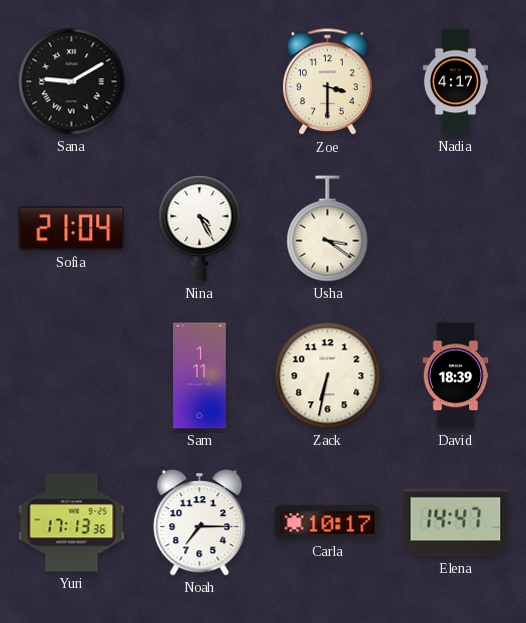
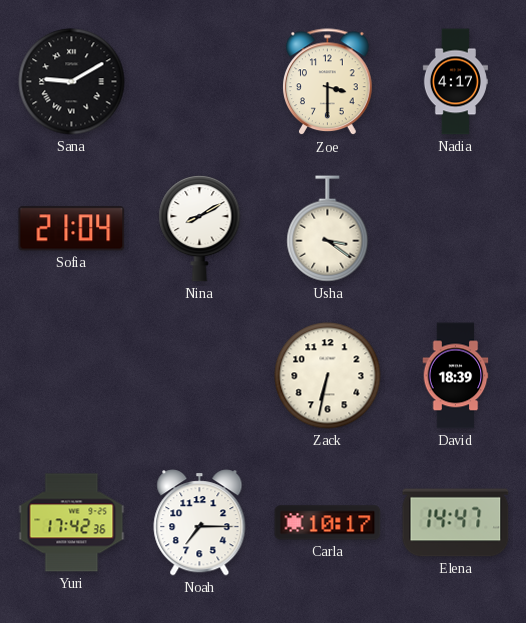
Nina: 4:25 -> 8:10
Sam: 1:11 -> none
Yuri: 17:13 -> 17:42
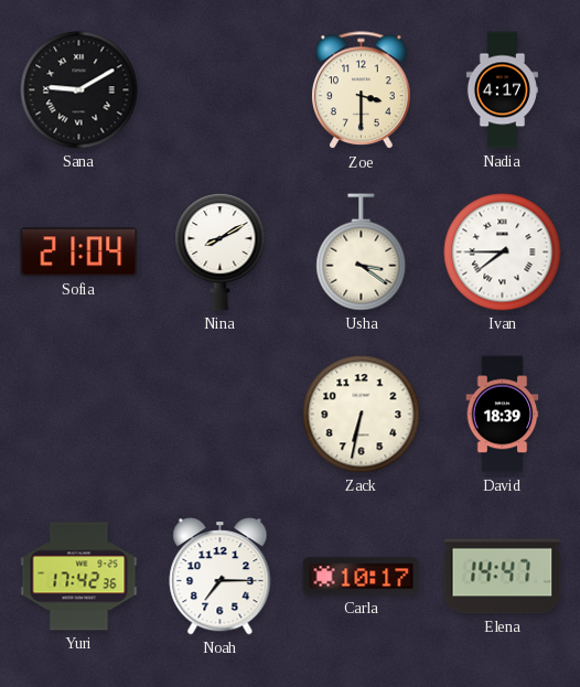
Ivan: none -> 7:45
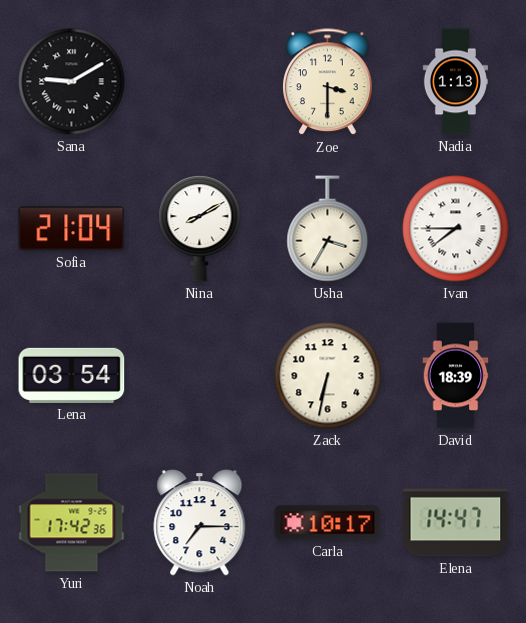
Nadia: 4:17 -> 1:13
Usha: 3:21 -> 3:35
Lena: none -> 03:54
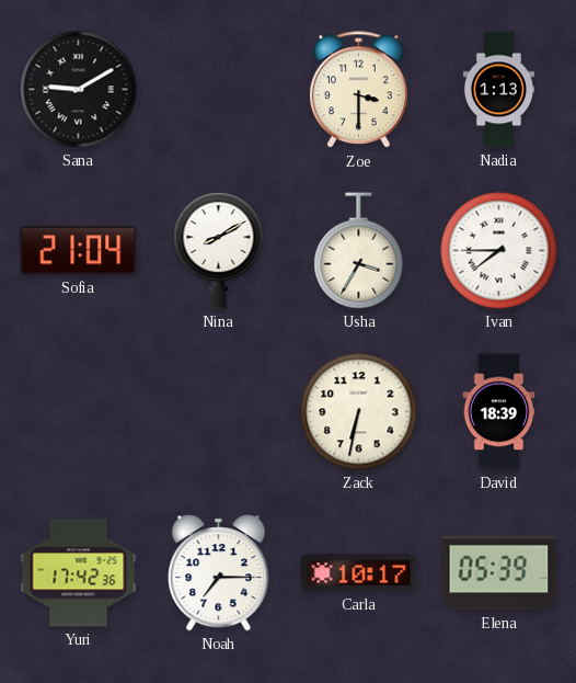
Lena: 03:54 -> none
Elena: 14:47 -> 05:39
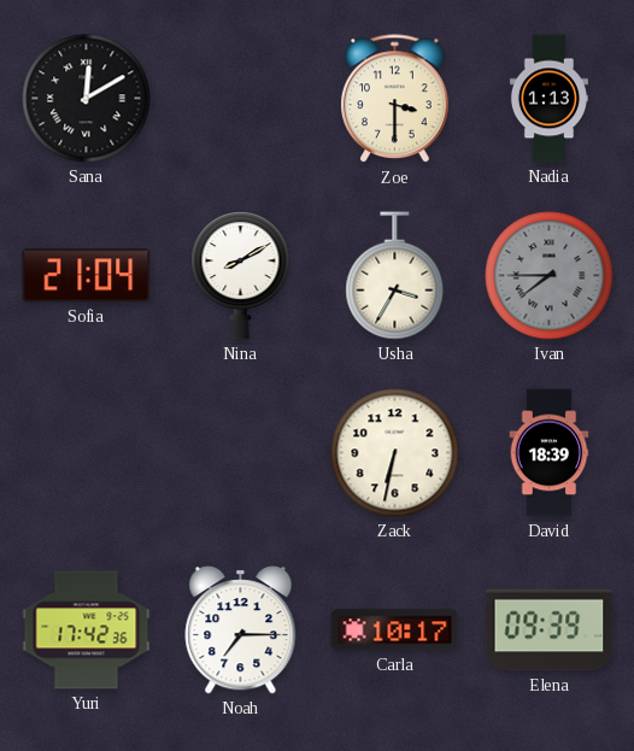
Sana: 9:10 -> 12:10
Ivan dial: white -> grey
Elena: 05:39 -> 09:39
